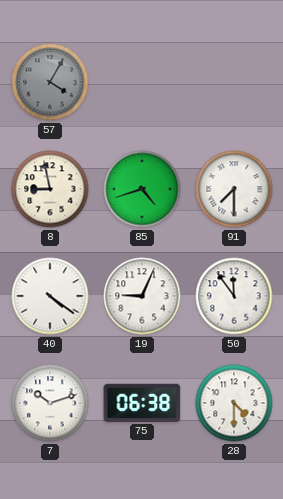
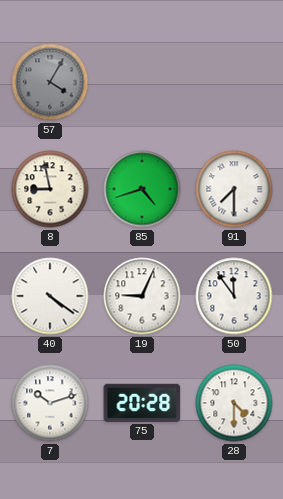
75: 06:38 -> 20:28
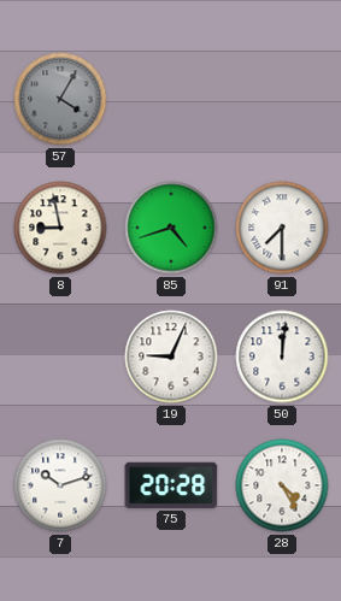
40: 4:21 -> none
50: 11:54 -> 12:01
28: 4:30 -> 4:25
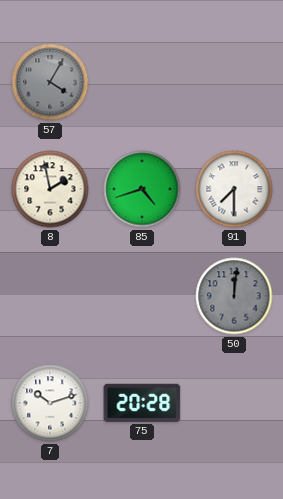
8: 8:58 -> 1:58
19: 9:04 -> none
50 dial: white -> grey
28: 4:25 -> none
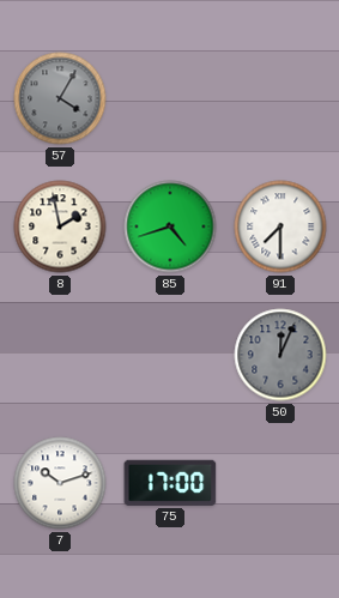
50: 12:01 -> 12:04
75: 20:28 -> 17:00
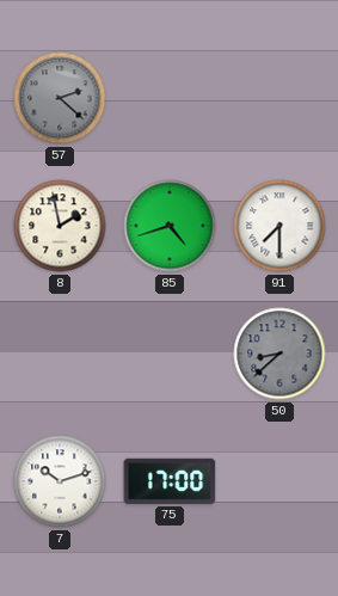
57: 4:05 -> 2:22
50: 12:04 -> 8:38
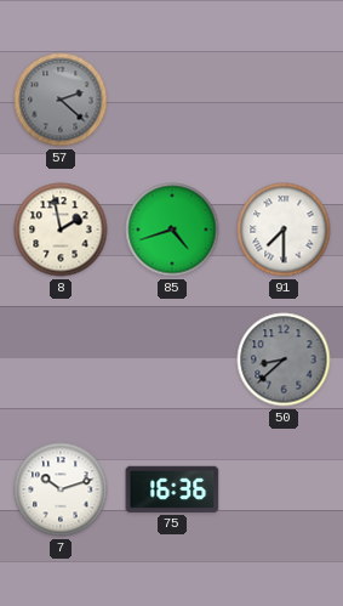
75: 17:00 -> 16:36
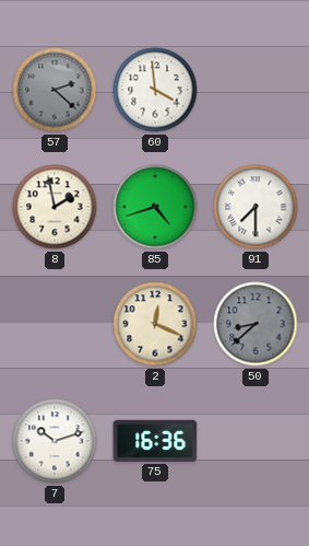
60: none -> 3:59
2: none -> 12:19
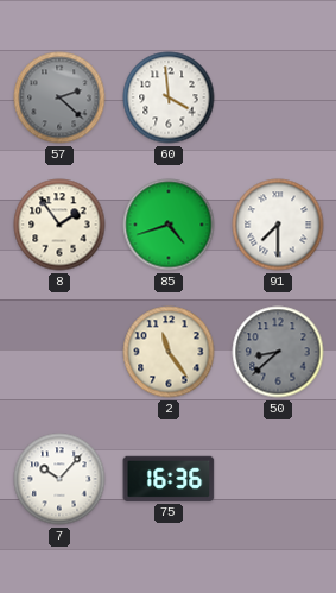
8: 1:58 -> 1:54
2: 12:19 -> 11:24
7: 10:12 -> 10:07
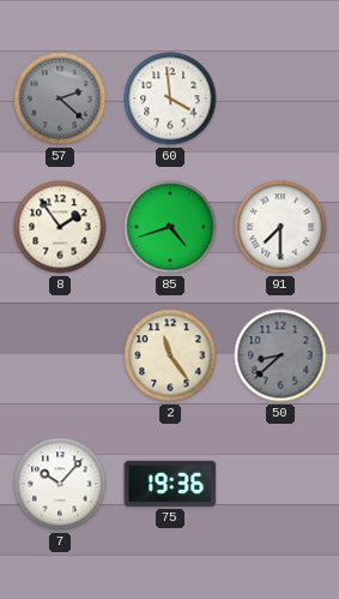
75: 16:36 -> 19:36
